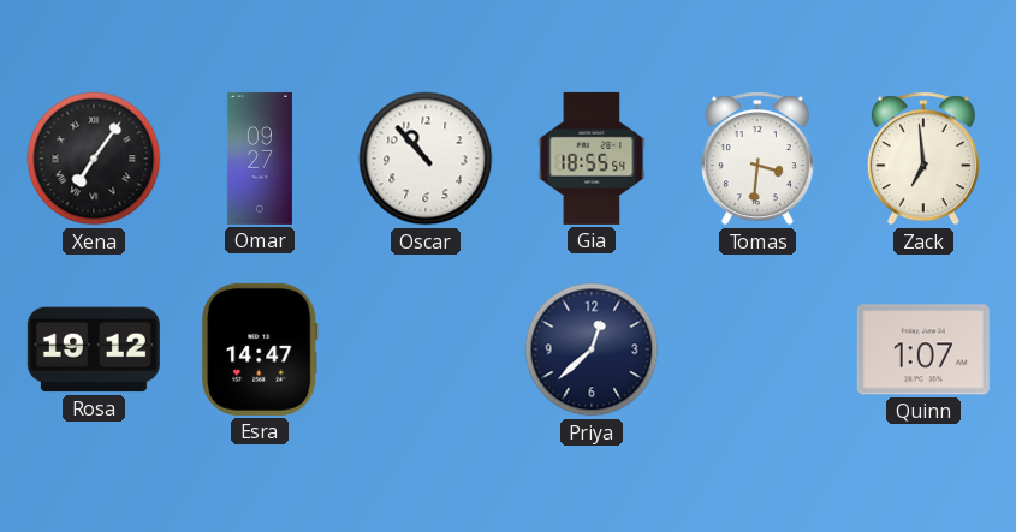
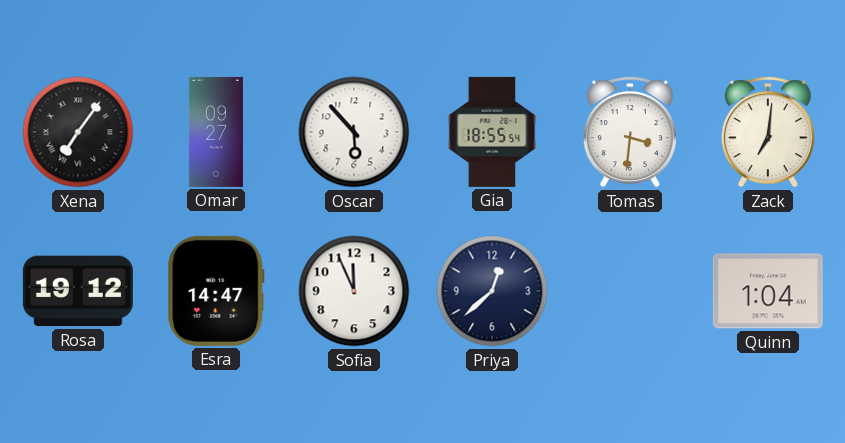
Oscar: 10:53 -> 5:53
Zack: 6:59 -> 7:01
Sofia: none -> 11:56
Quinn: 1:07 -> 1:04
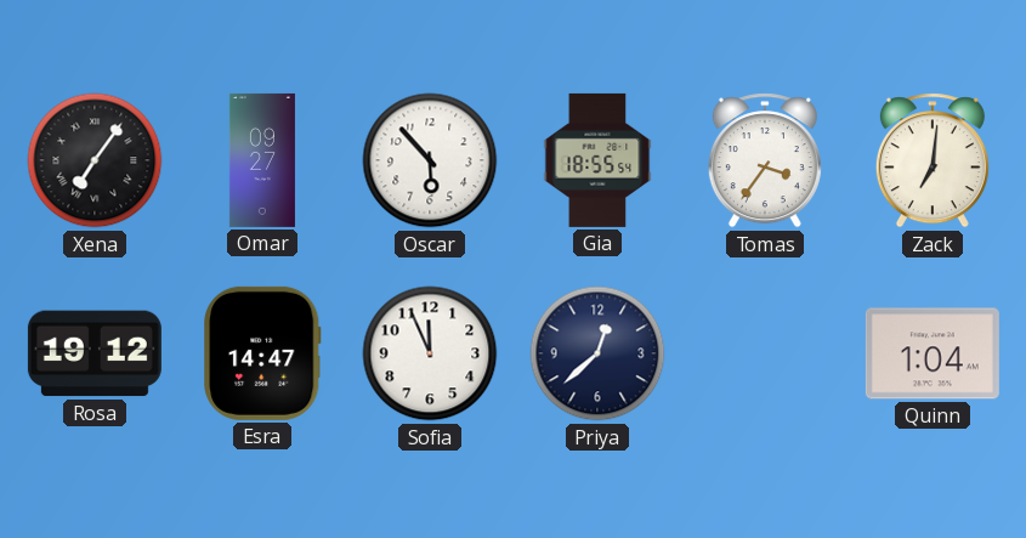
Tomas: 3:31 -> 3:36
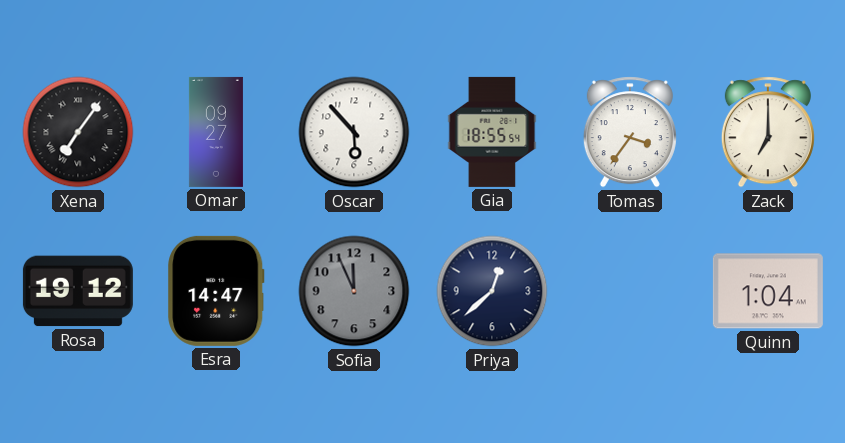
Zack: 7:01 -> 7:00
Sofia dial: white -> grey
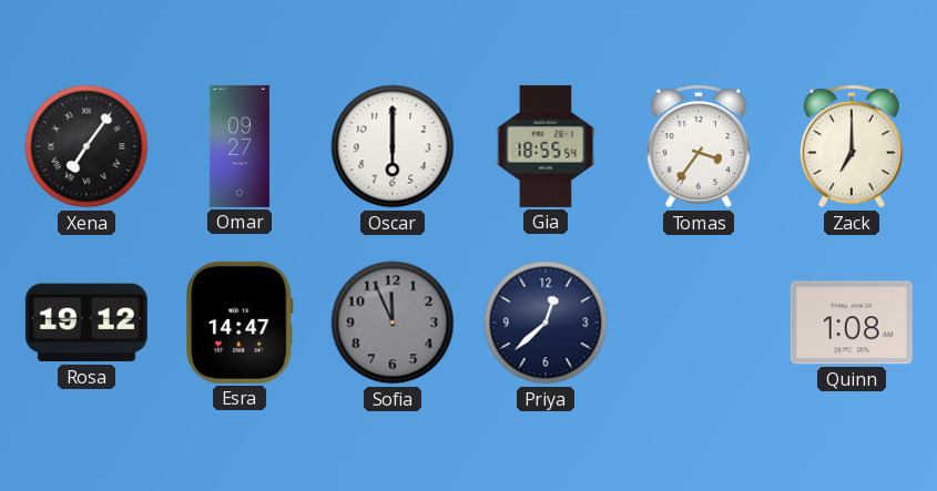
Oscar: 5:53 -> 6:00
Quinn: 1:04 -> 1:08
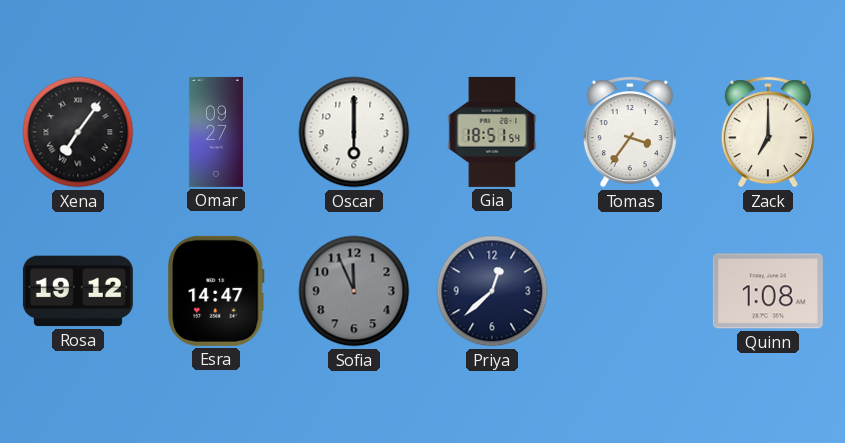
Gia: 18:55 -> 18:51
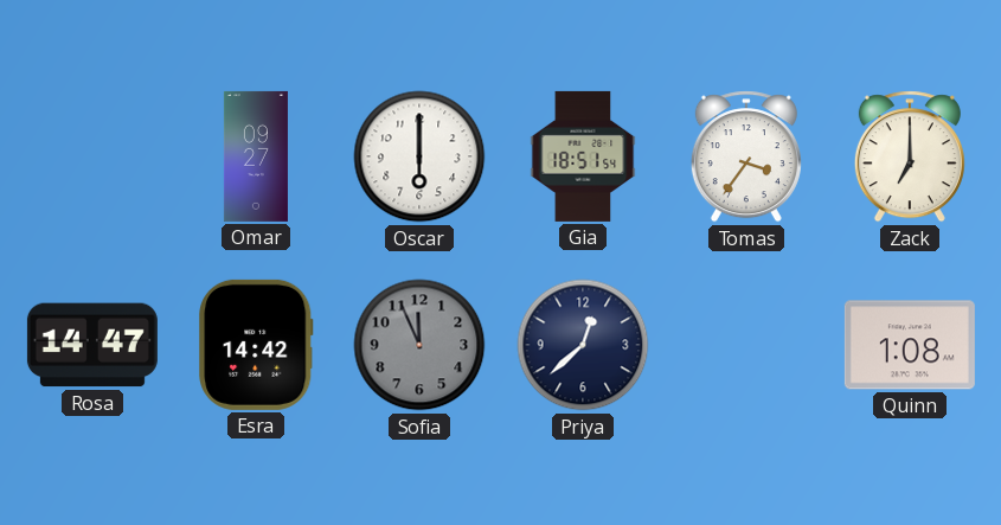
Xena: 7:06 -> none
Rosa: 19:12 -> 14:47
Esra: 14:47 -> 14:42
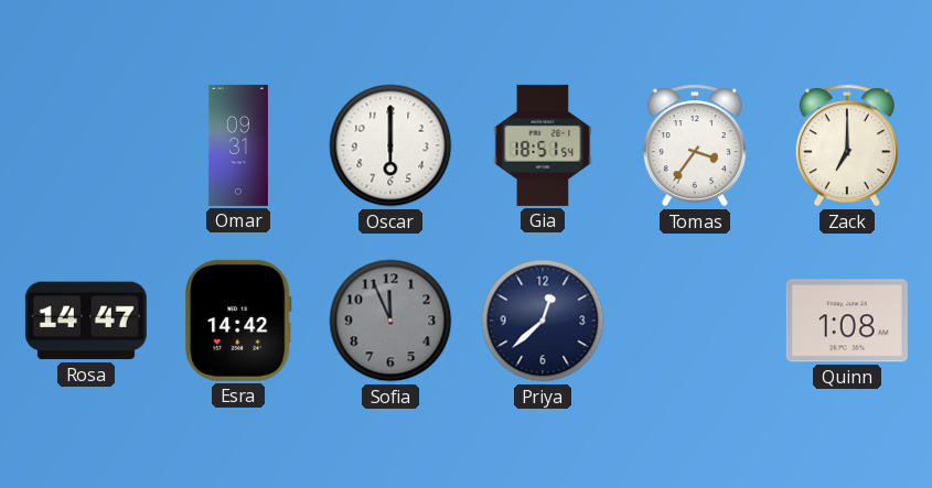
Omar: 09:27 -> 09:31
